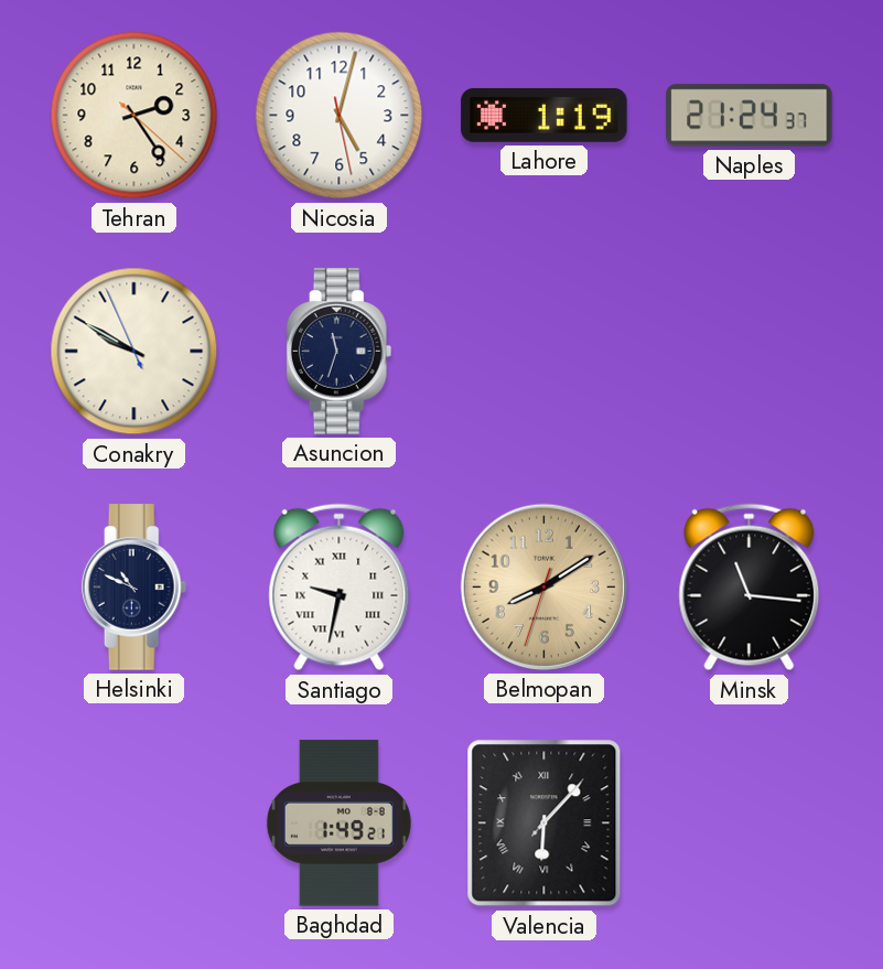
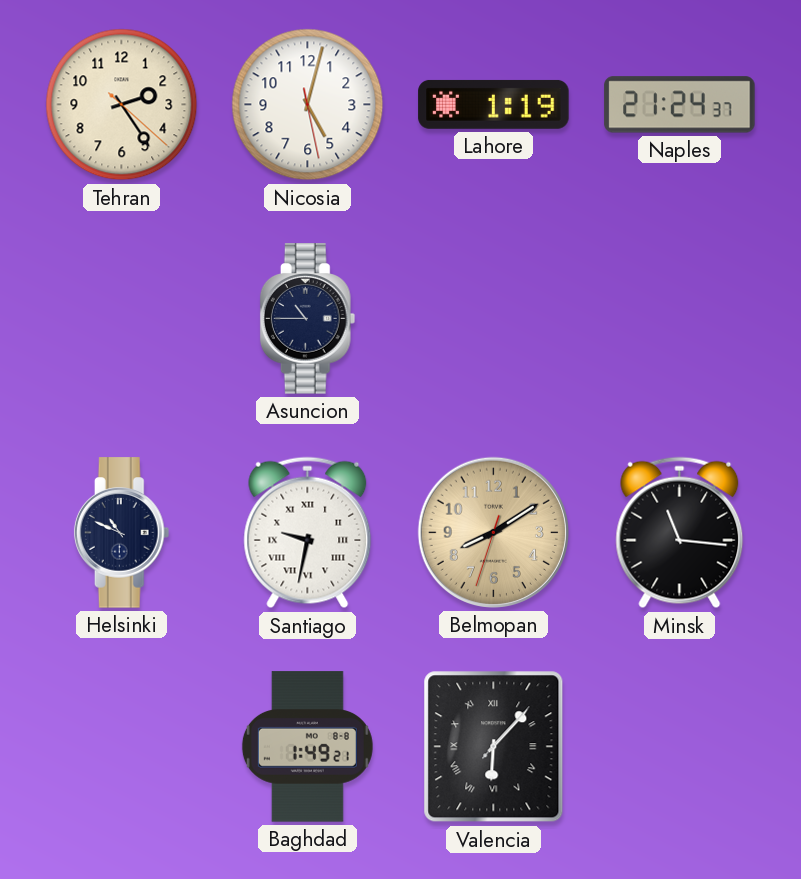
Conakry: 9:49 -> none
Asuncion: 11:33 -> 10:45
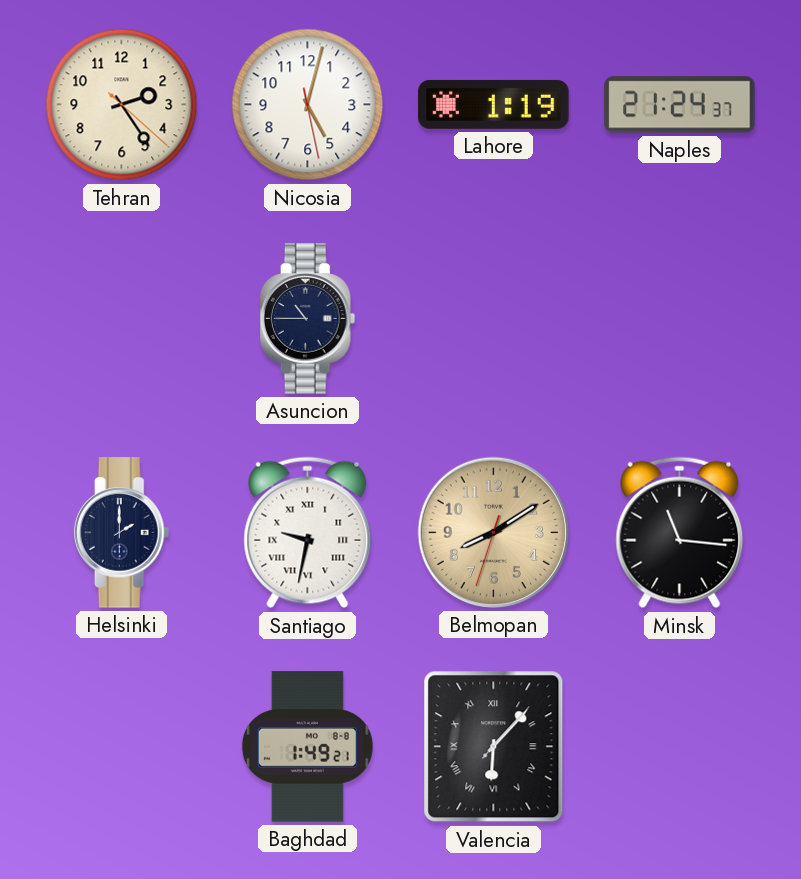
Helsinki: 10:49 -> 2:00
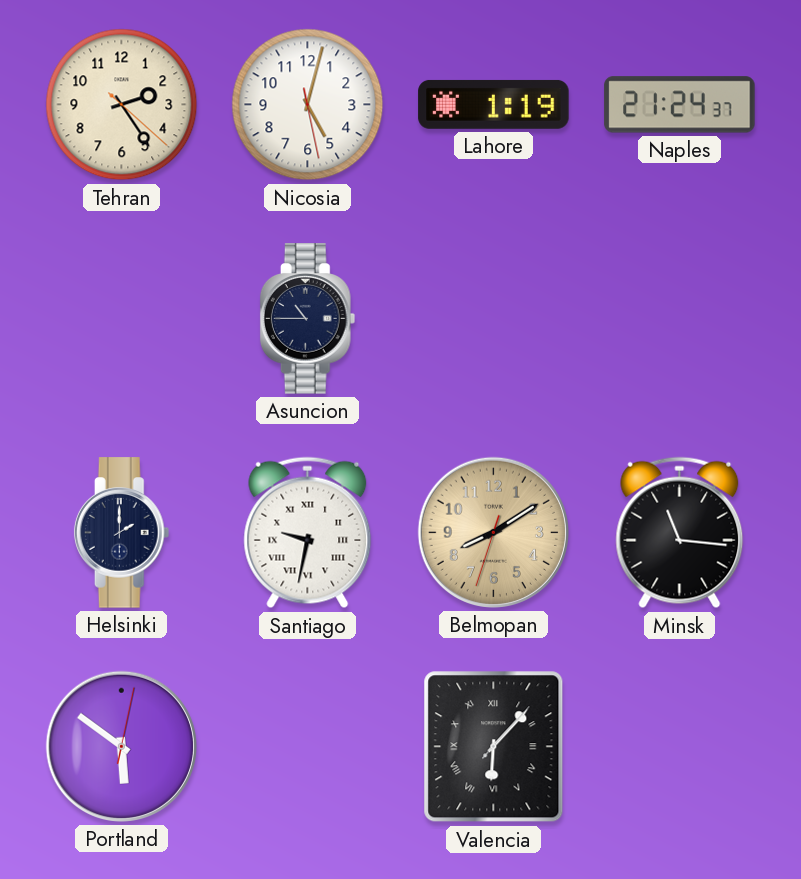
Portland: none -> 5:51
Baghdad: 1:49 -> none
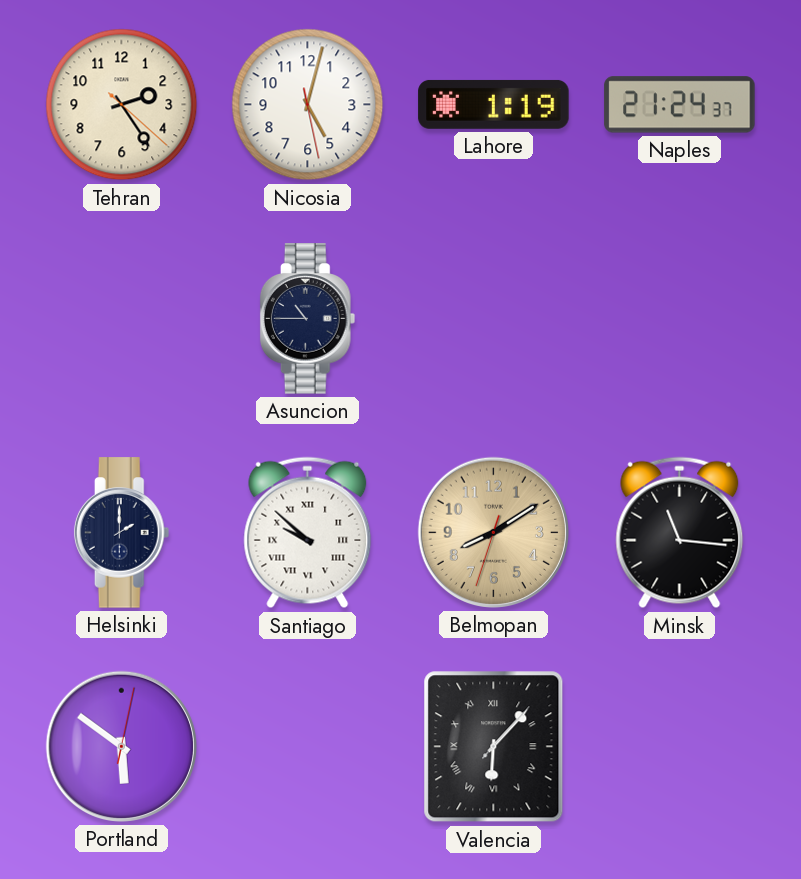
Santiago: 9:32 -> 9:52
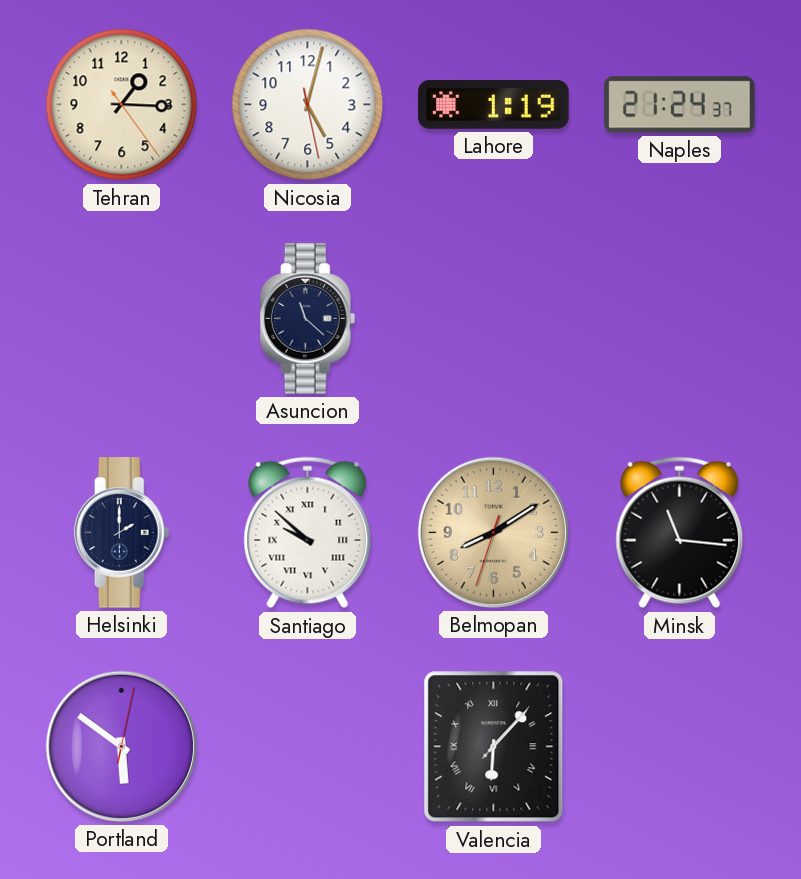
Tehran: 2:24 -> 1:15
Asuncion: 10:45 -> 11:22
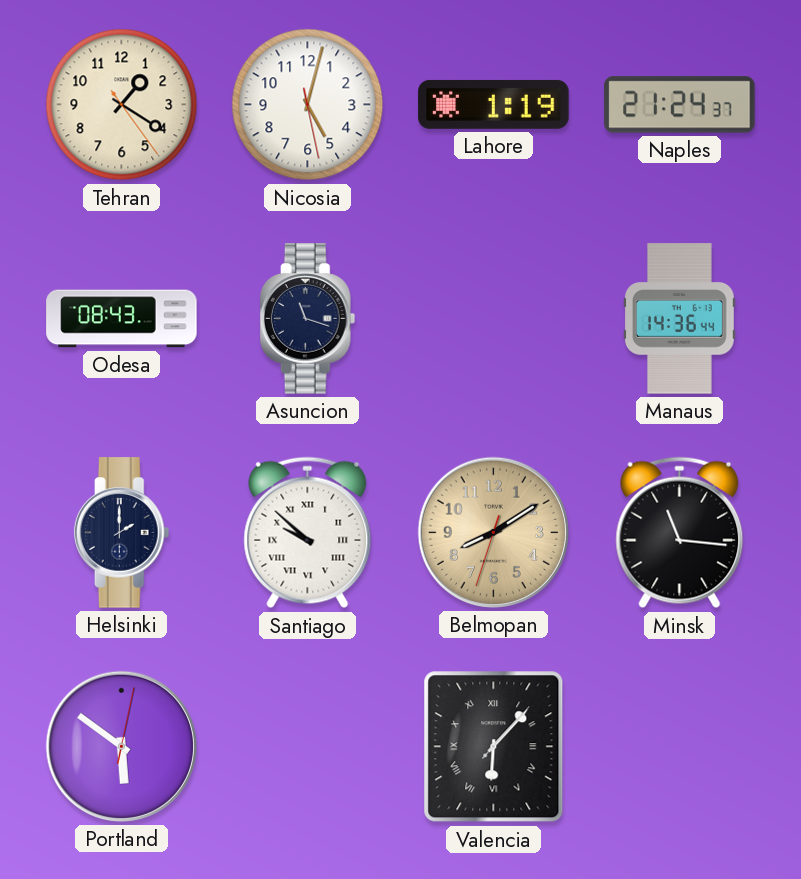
Tehran: 1:15 -> 1:20
Odesa: none -> 08:43
Asuncion: 11:22 -> 11:18
Manaus: none -> 14:36
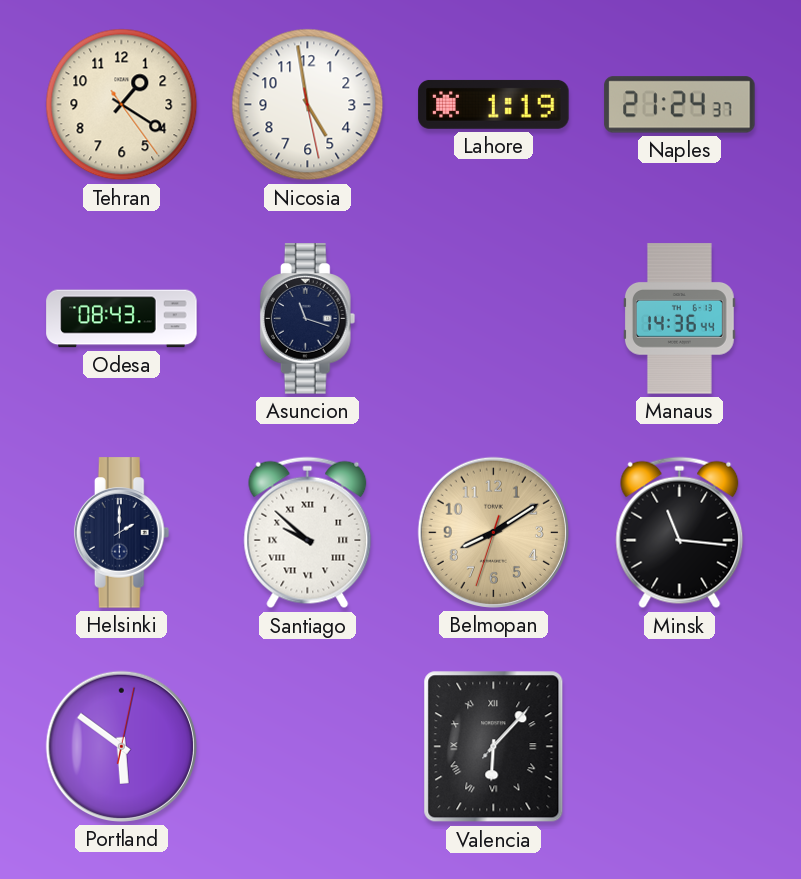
Nicosia: 5:02 -> 4:58
